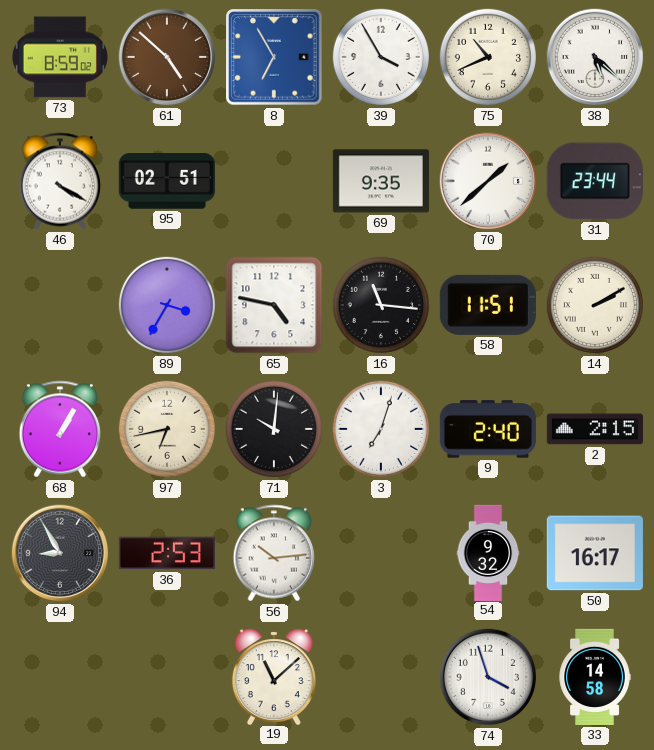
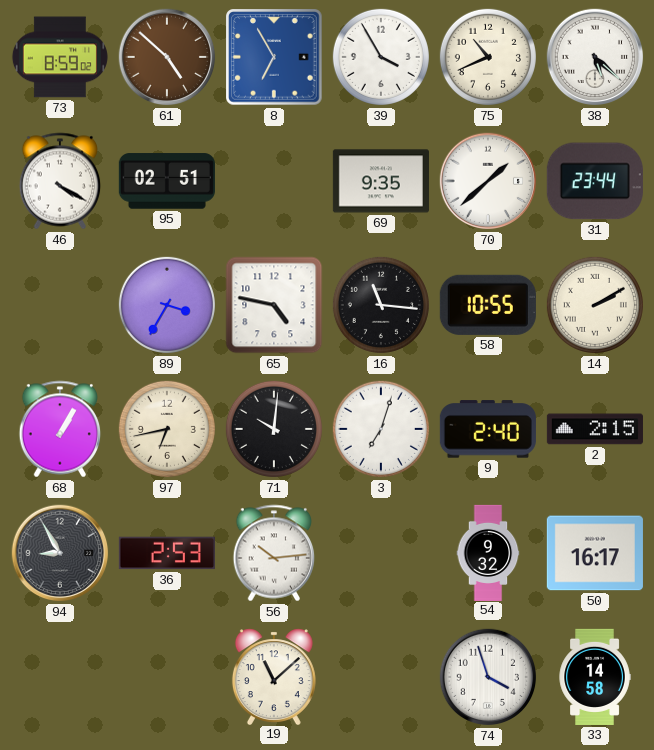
58: 11:51 -> 10:55
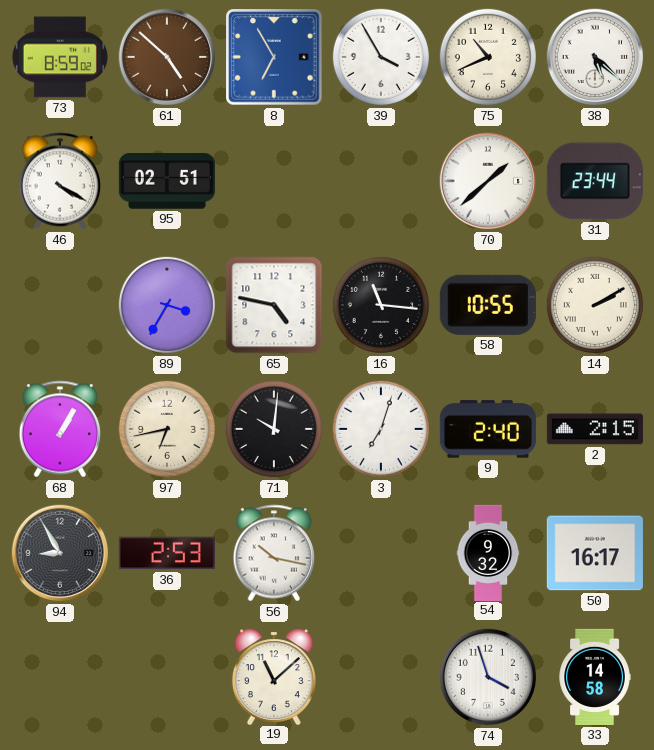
69: 9:35 -> none
56: 10:14 -> 10:17
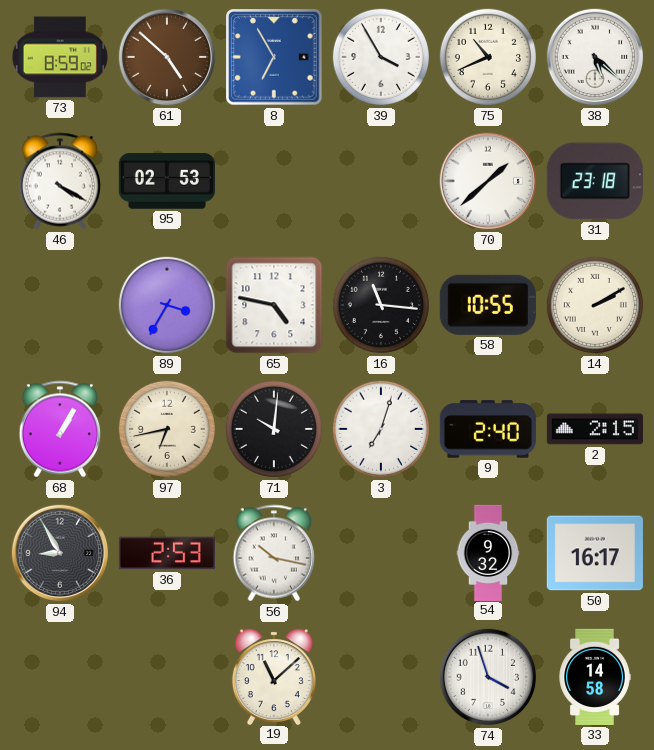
95: 02:51 -> 02:53
31: 23:44 -> 23:18
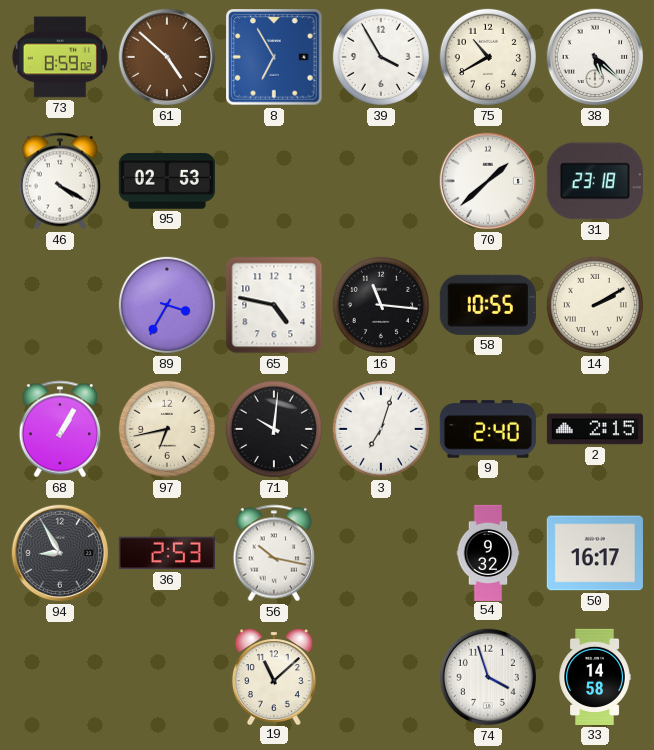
75: 10:41 -> 10:40
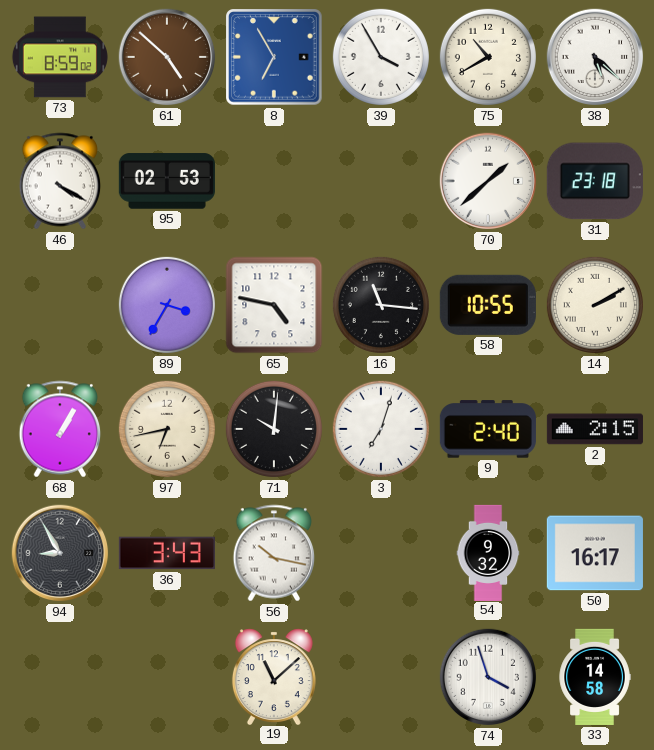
36: 2:53 -> 3:43
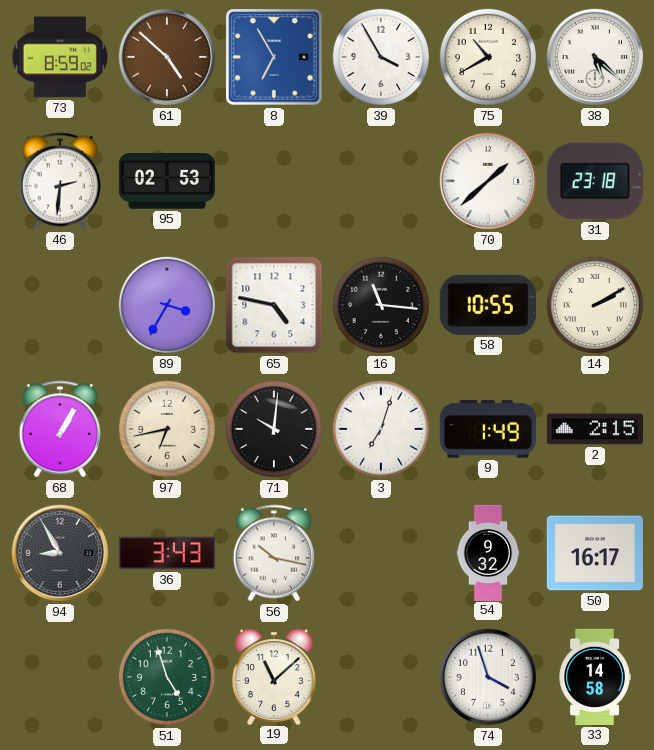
46: 4:20 -> 2:31
9: 2:40 -> 1:49
51: none -> 4:57
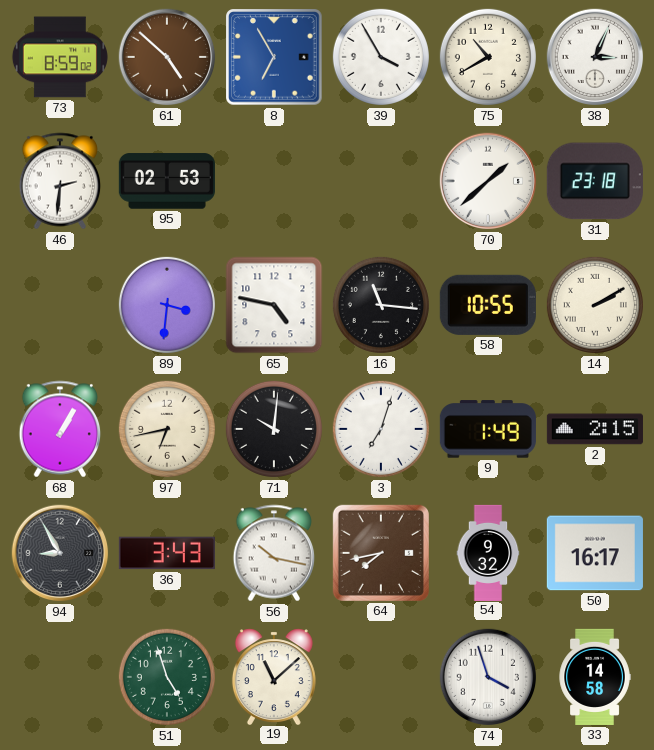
38: 5:22 -> 3:04
89: 3:35 -> 3:31
64: none -> 7:43
